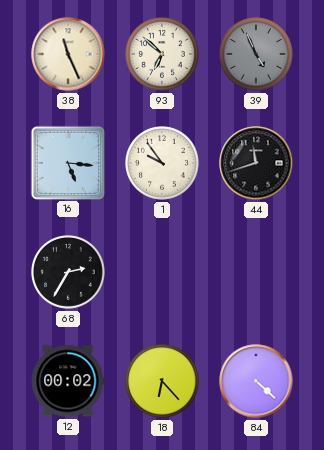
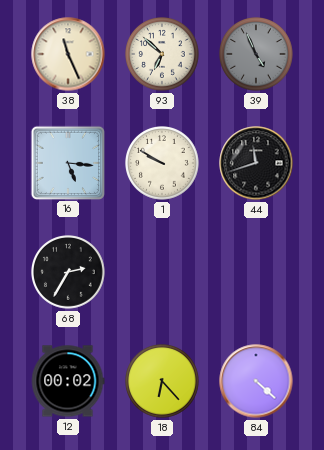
1: 9:54 -> 9:50
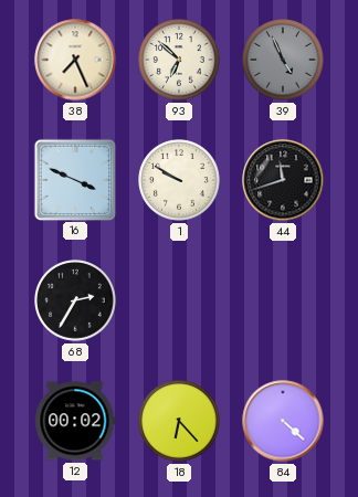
38: 11:26 -> 7:26
16: 5:16 -> 3:49
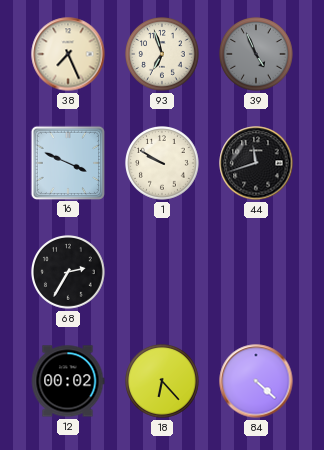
93: 6:52 -> 6:57
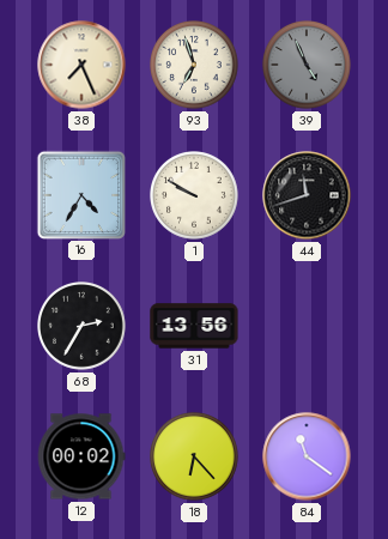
16: 3:49 -> 4:35
31: none -> 13:56
84: 4:22 -> 11:21
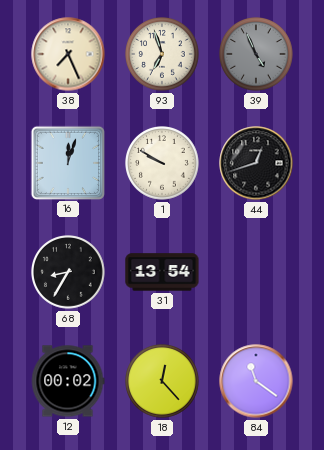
16: 4:35 -> 12:03
44: 11:42 -> 12:42
68: 2:35 -> 8:35
31: 13:56 -> 13:54
18: 6:23 -> 12:23
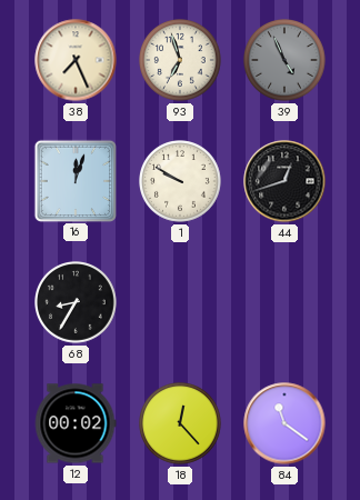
31: 13:54 -> none
